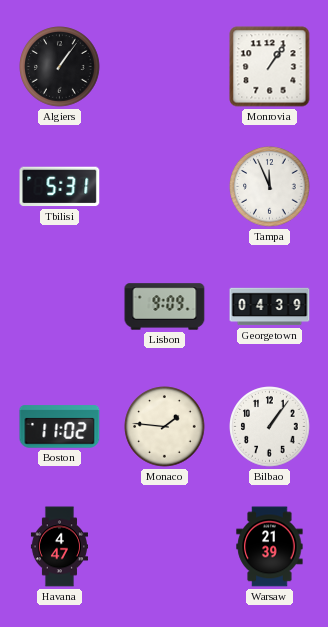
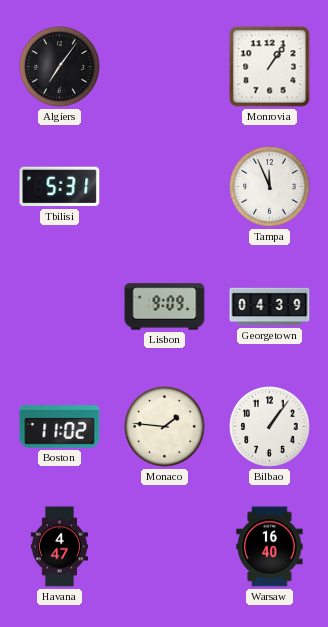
Algiers: 1:06 -> 7:06
Warsaw: 21:39 -> 16:40
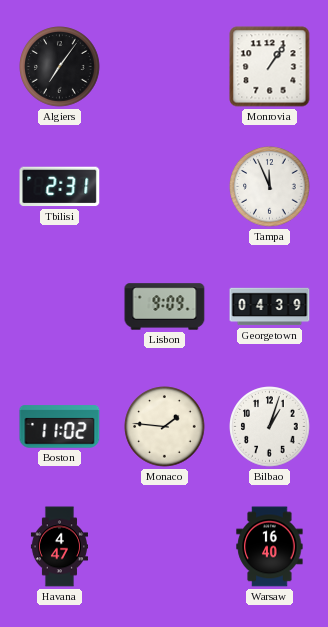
Tbilisi: 5:31 -> 2:31
Bilbao: 1:06 -> 1:03
